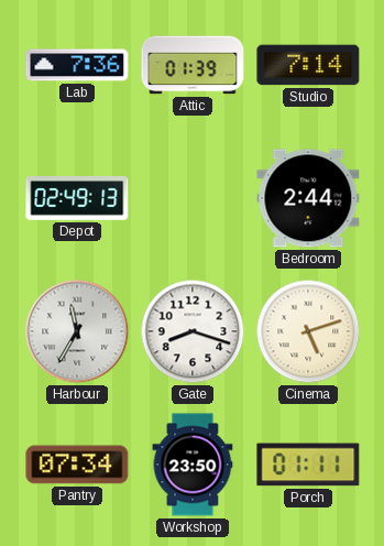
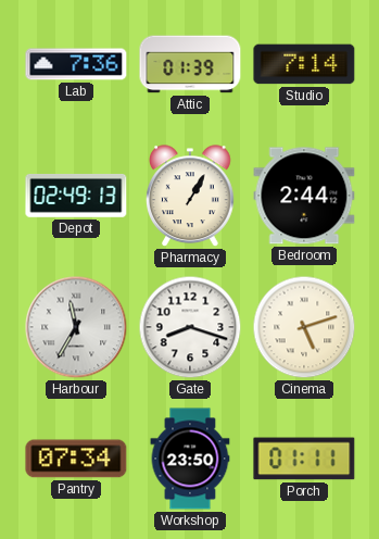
Pharmacy: none -> 1:05
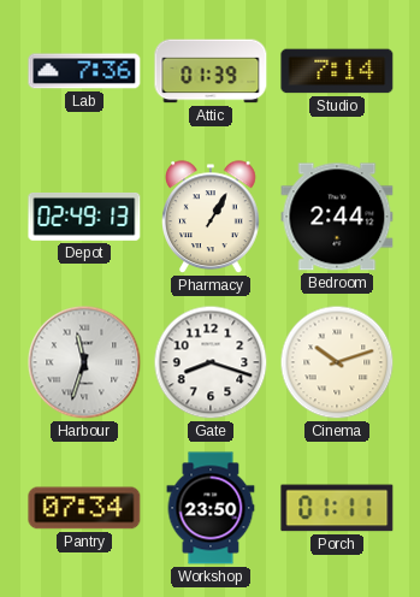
Harbour: 11:35 -> 11:33
Cinema: 5:12 -> 10:12
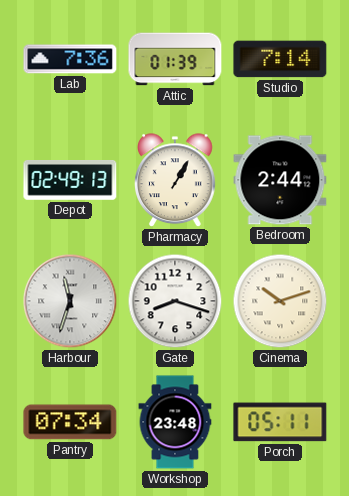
Workshop: 23:50 -> 23:48
Porch: 01:11 -> 05:11
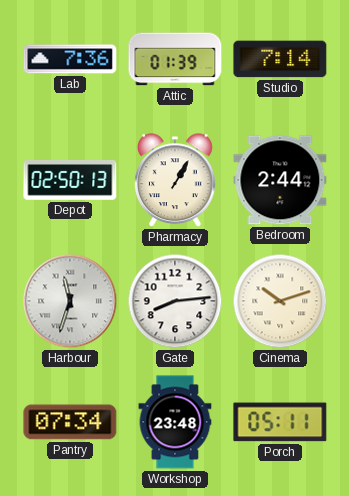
Depot: 02:49 -> 02:50
Gate: 8:18 -> 8:14
